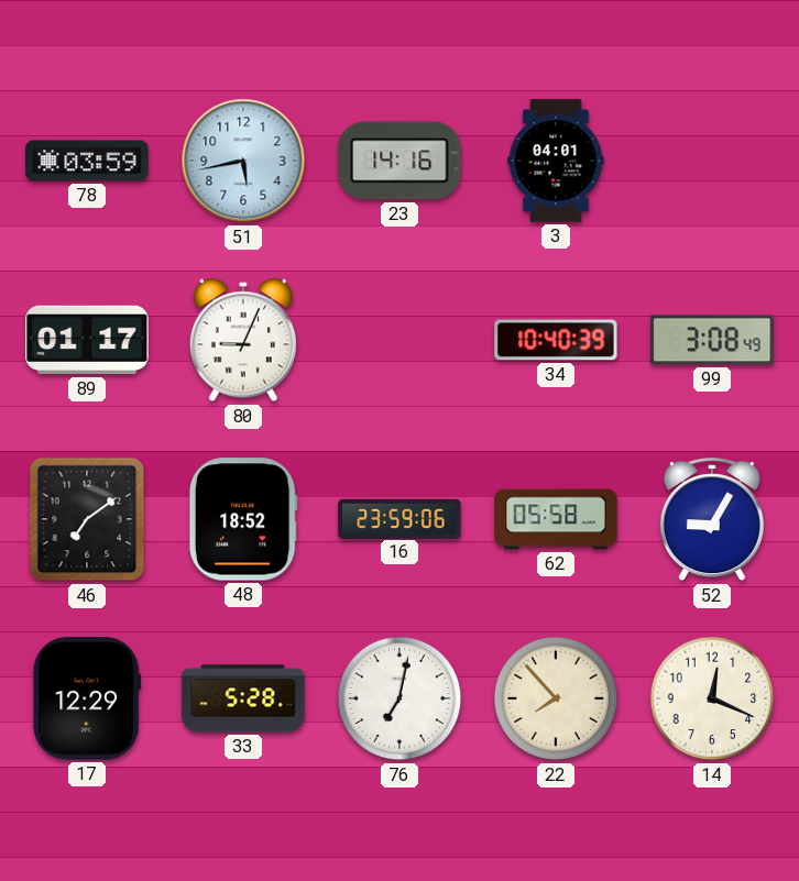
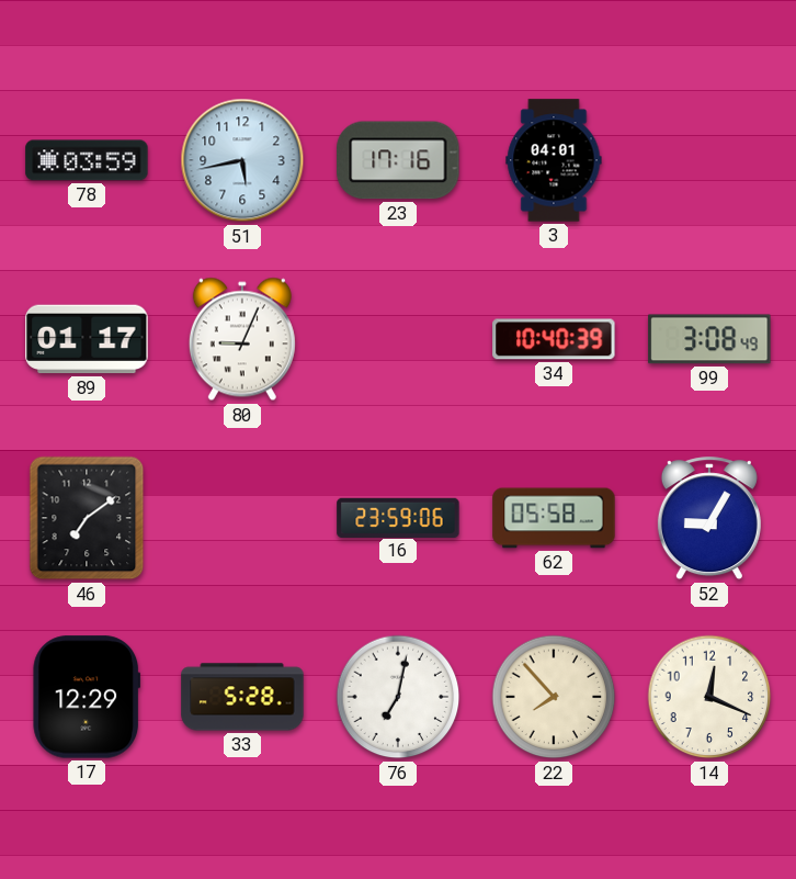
23: 14:16 -> 17:16
48: 18:52 -> none
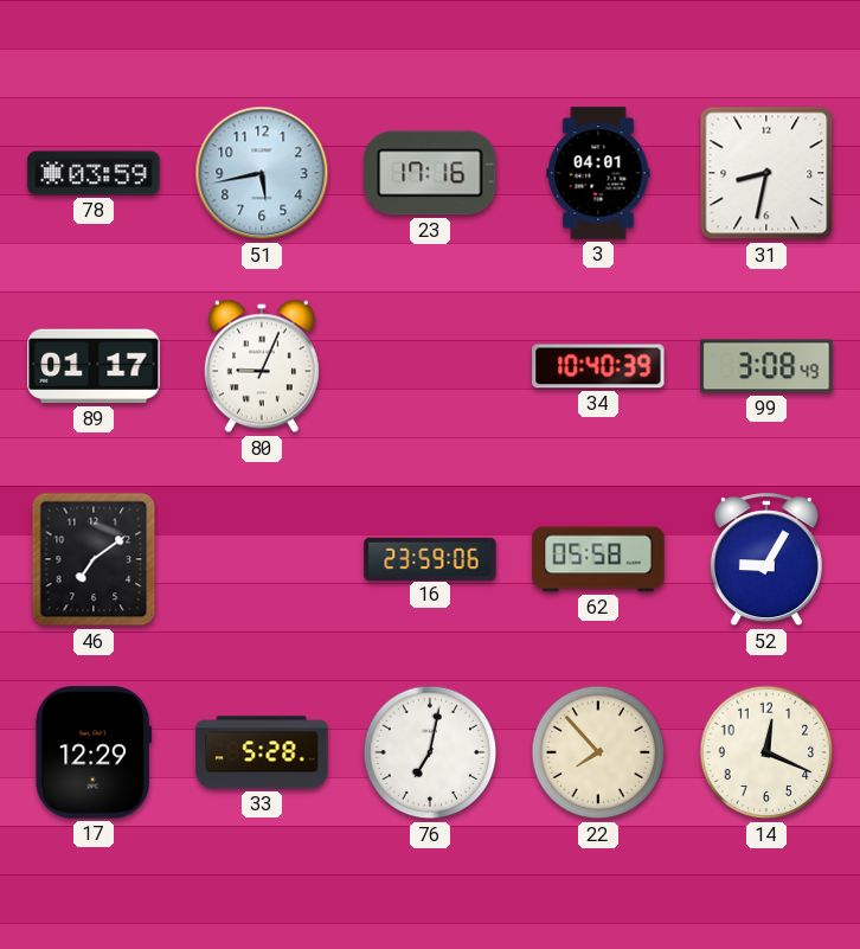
31: none -> 8:32
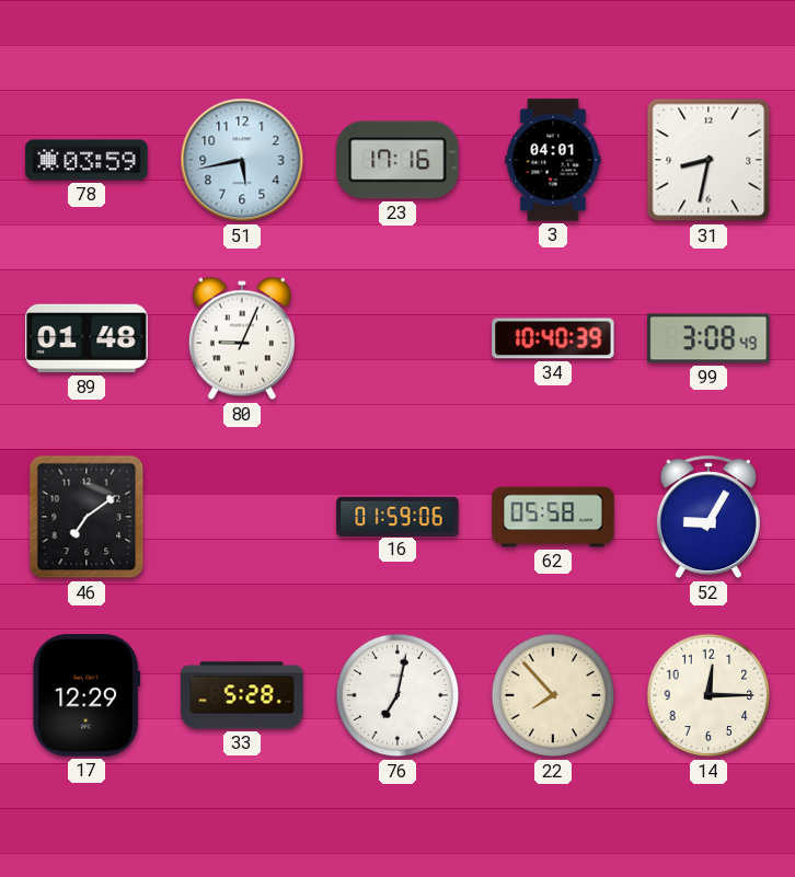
89: 01:17 -> 01:48
16: 23:59 -> 01:59
14: 12:19 -> 12:15
